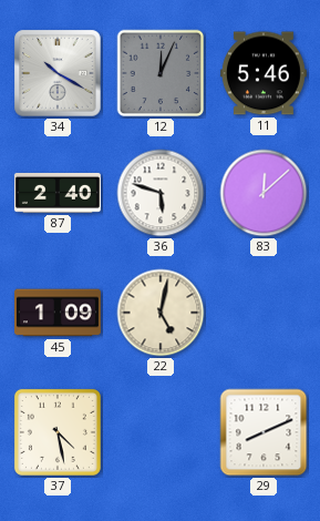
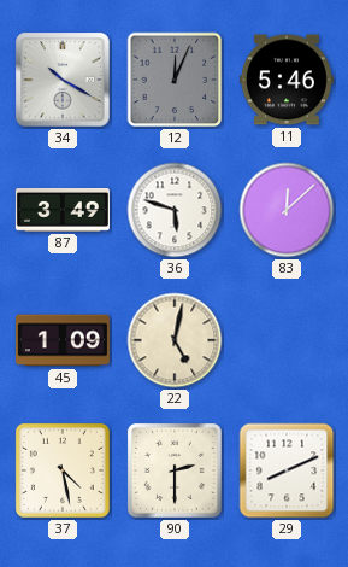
87: 2:40 -> 3:49
90: none -> 2:30
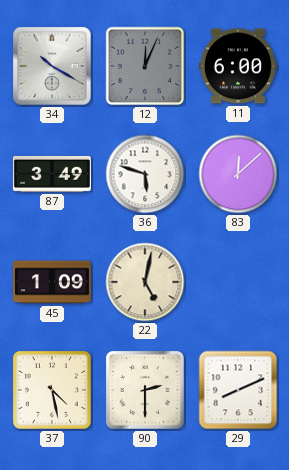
11: 5:46 -> 6:00
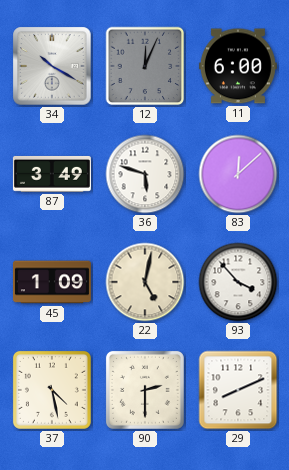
93: none -> 3:53
